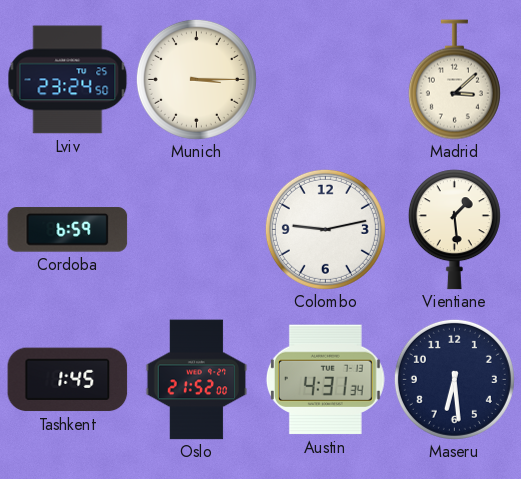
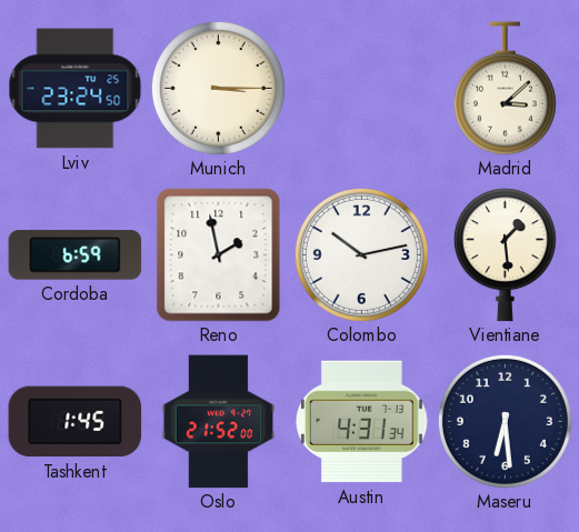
Reno: none -> 1:58
Colombo: 9:13 -> 10:13
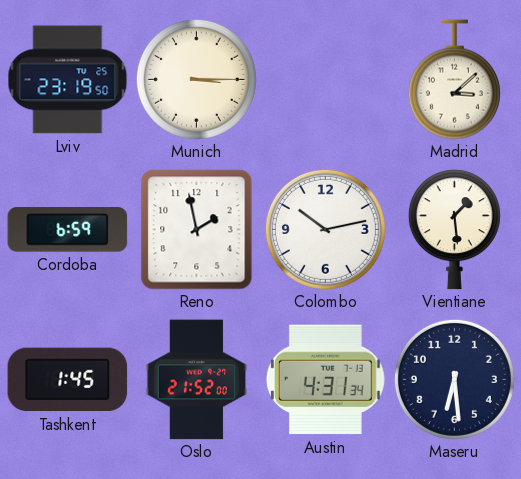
Lviv: 23:24 -> 23:19
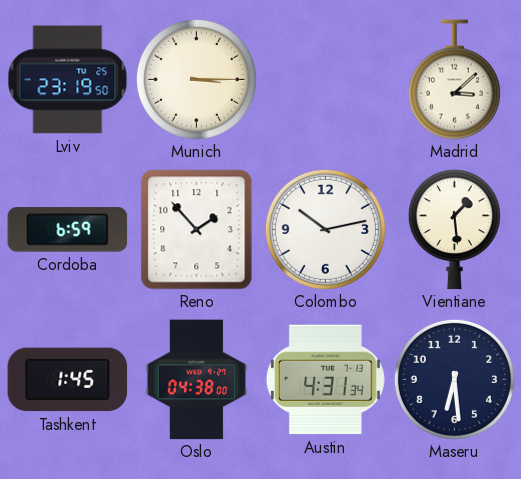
Reno: 1:58 -> 1:53
Oslo: 21:52 -> 04:38
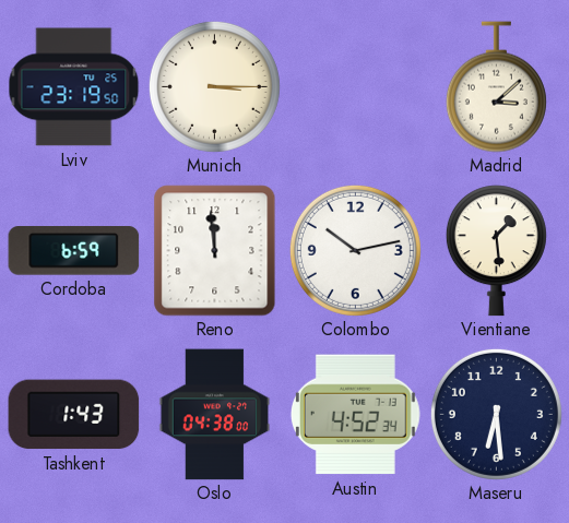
Reno: 1:53 -> 11:59
Tashkent: 1:45 -> 1:43
Austin: 4:31 -> 4:52
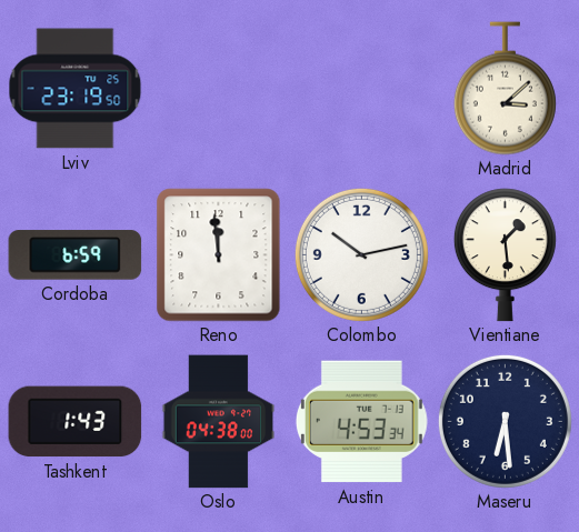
Munich: 3:15 -> none
Austin: 4:52 -> 4:53
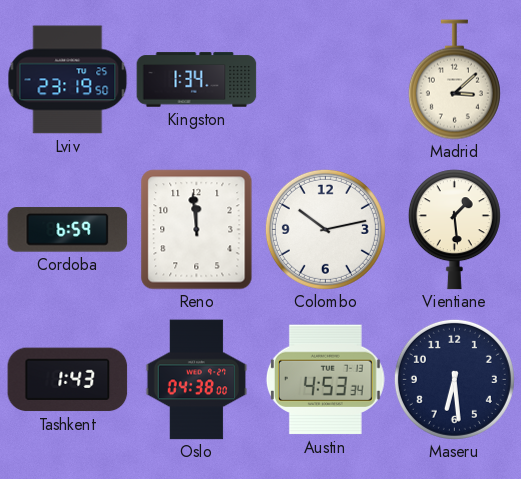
Kingston: none -> 1:34
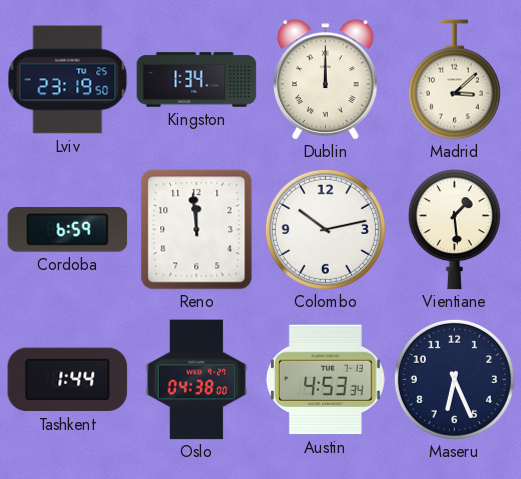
Dublin: none -> 12:00
Tashkent: 1:43 -> 1:44
Maseru: 6:29 -> 6:26
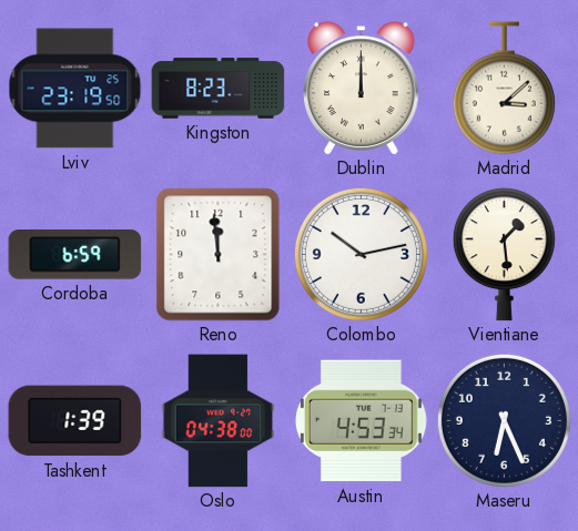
Kingston: 1:34 -> 8:23
Tashkent: 1:44 -> 1:39
